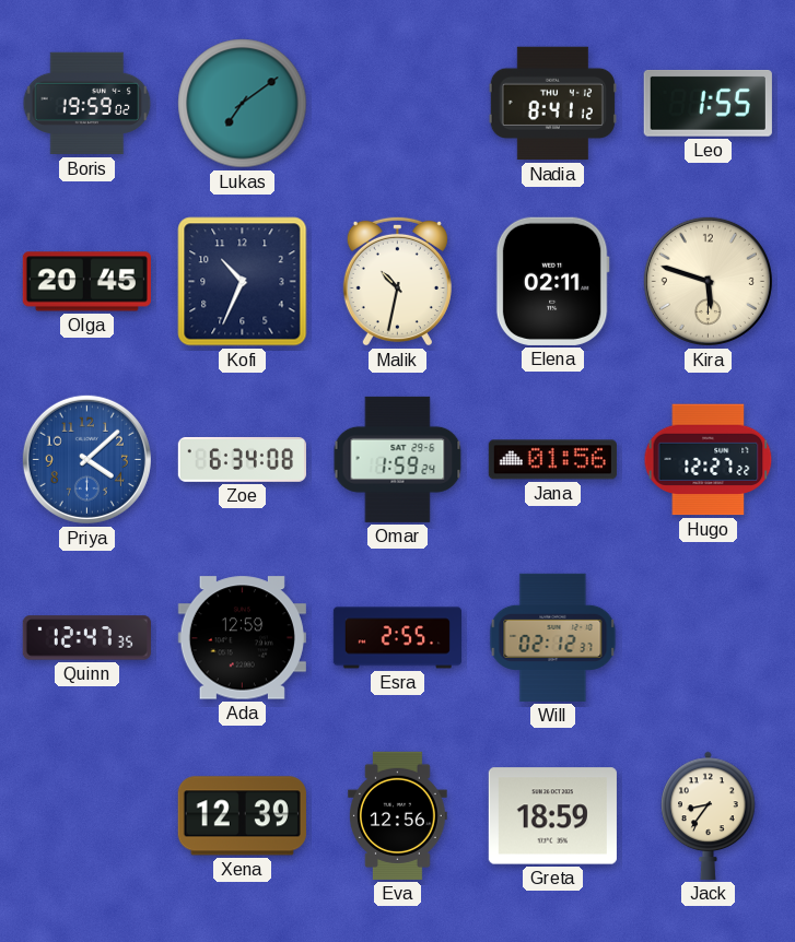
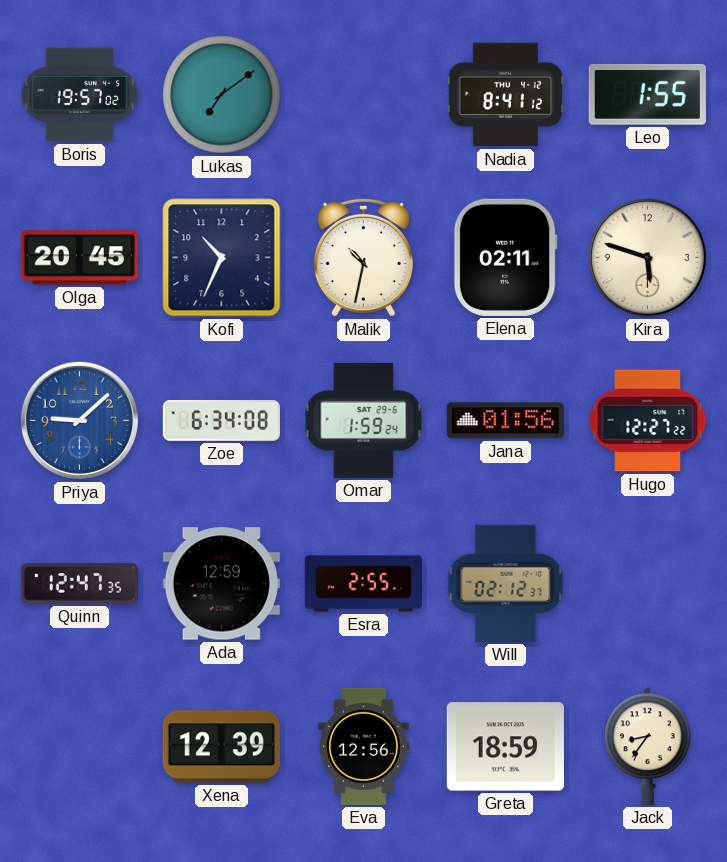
Boris: 19:59 -> 19:57
Priya: 4:08 -> 9:08
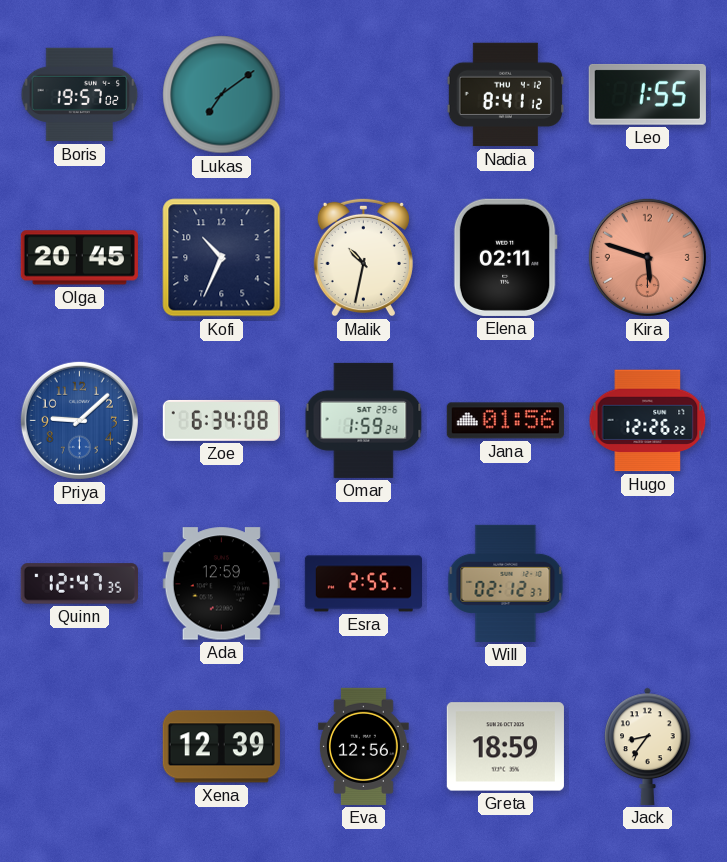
Kira dial: cream -> salmon
Hugo: 12:27 -> 12:26
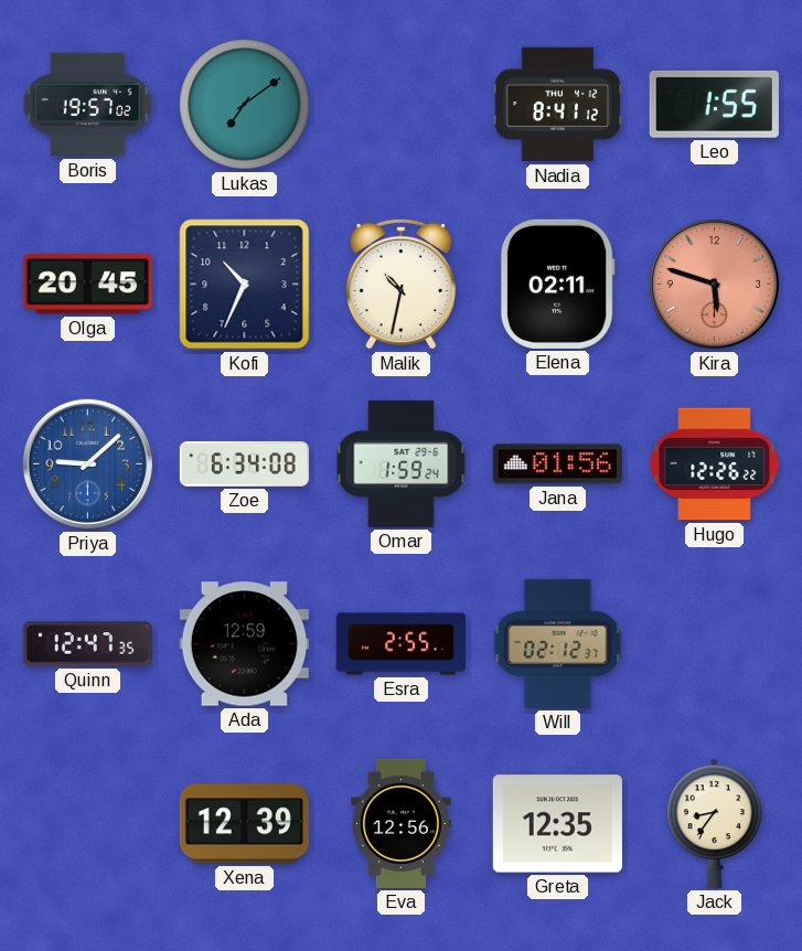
Greta: 18:59 -> 12:35
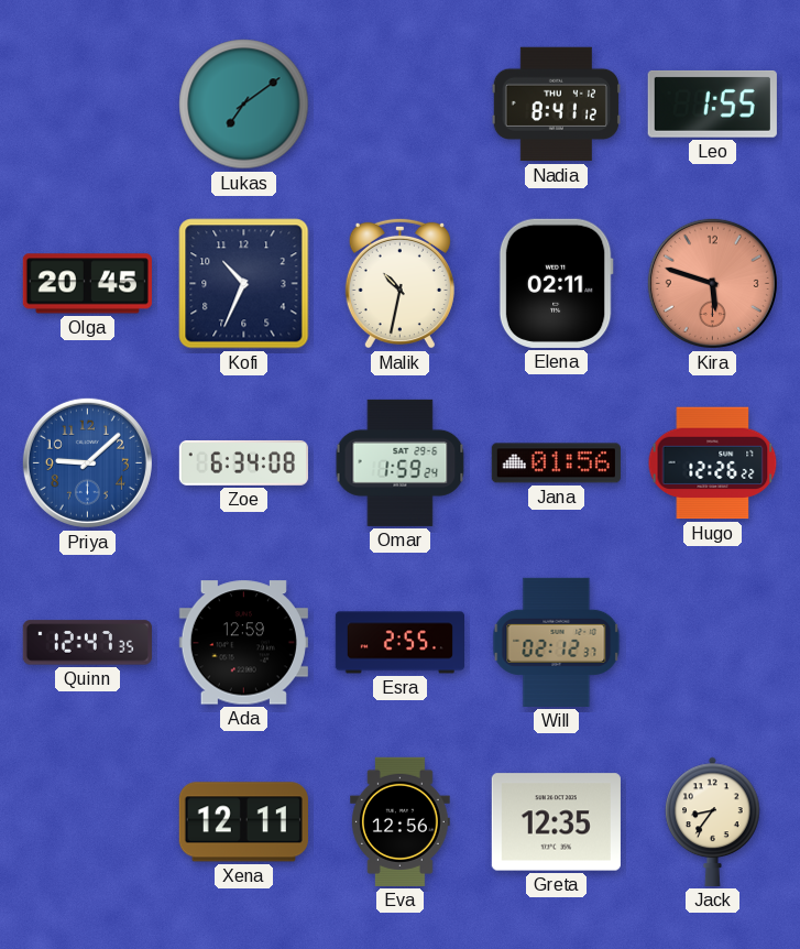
Boris: 19:57 -> none
Xena: 12:39 -> 12:11
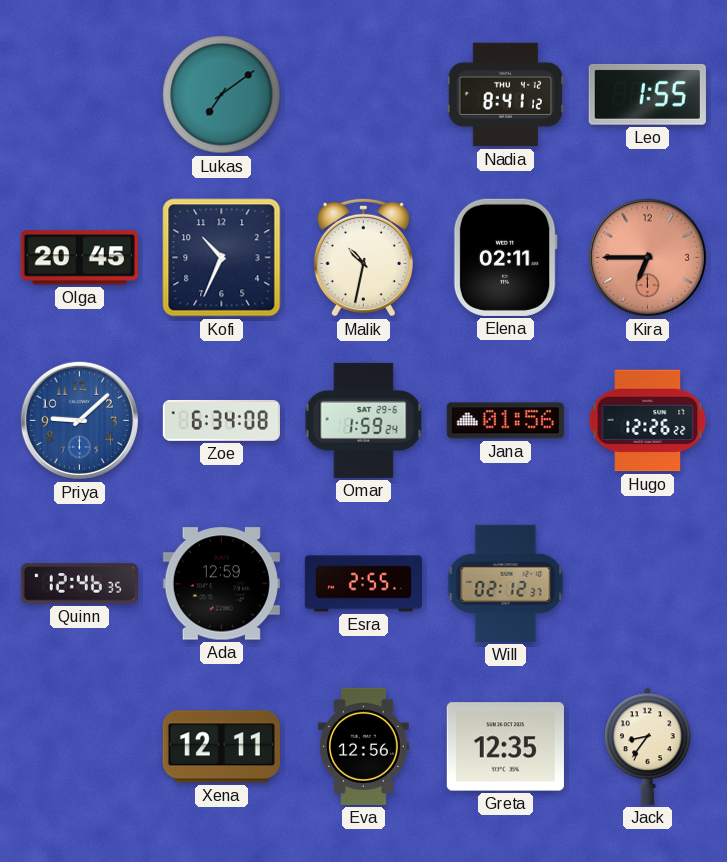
Kira: 5:48 -> 6:45
Quinn: 12:47 -> 12:46
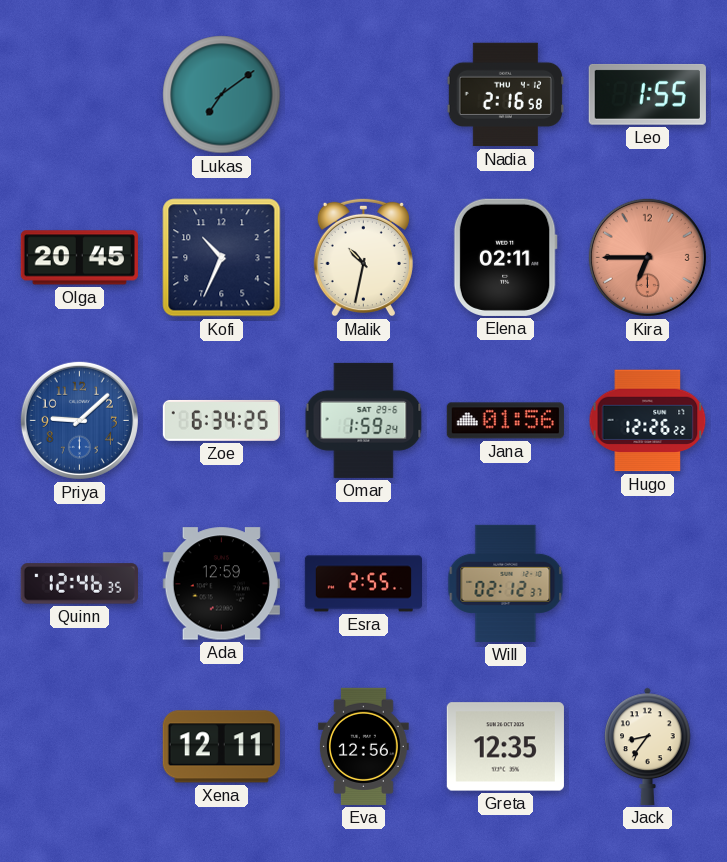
Nadia: 8:41 -> 2:16
Zoe: 6:34:08 -> 6:34:25
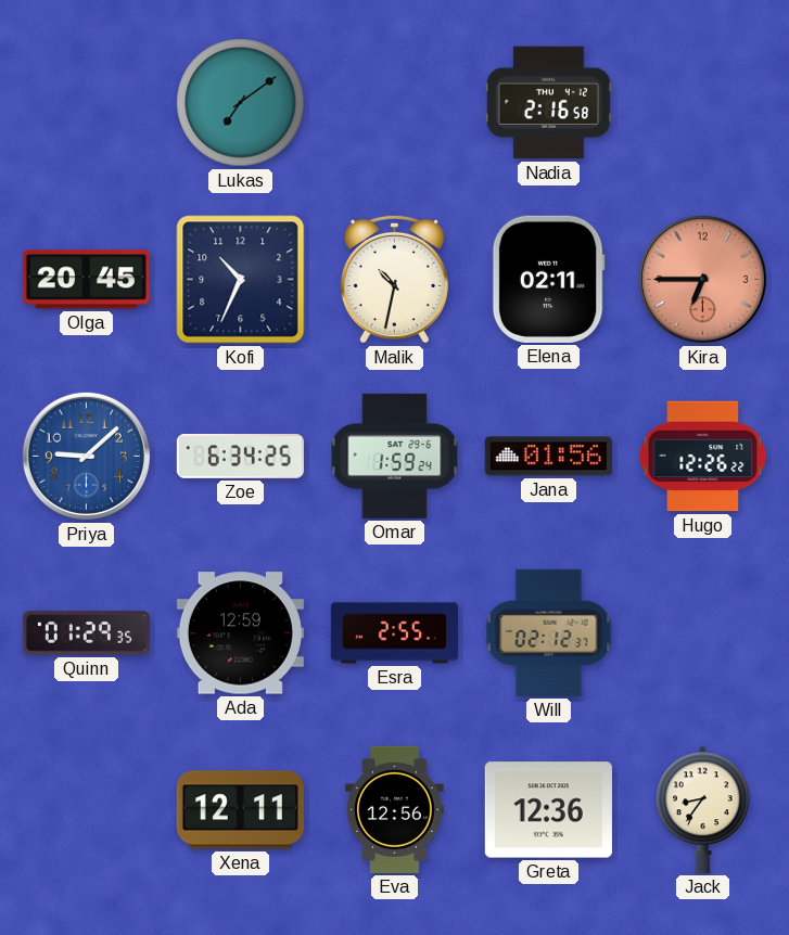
Leo: 1:55 -> none
Quinn: 12:46 -> 01:29
Greta: 12:35 -> 12:36
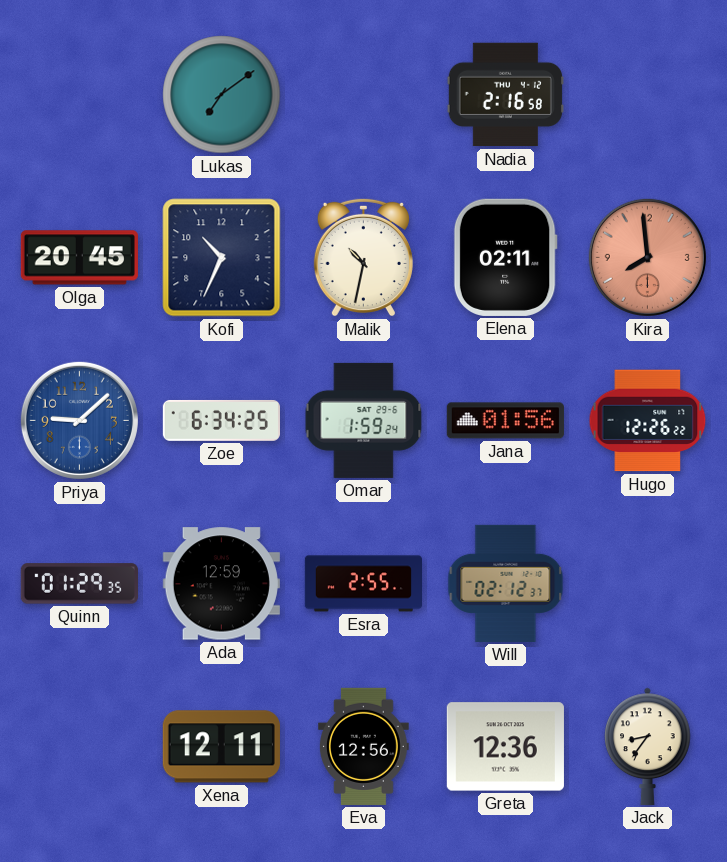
Kira: 6:45 -> 7:59
